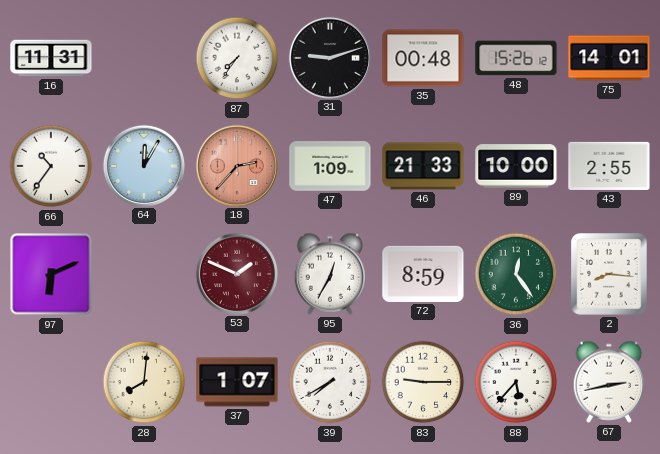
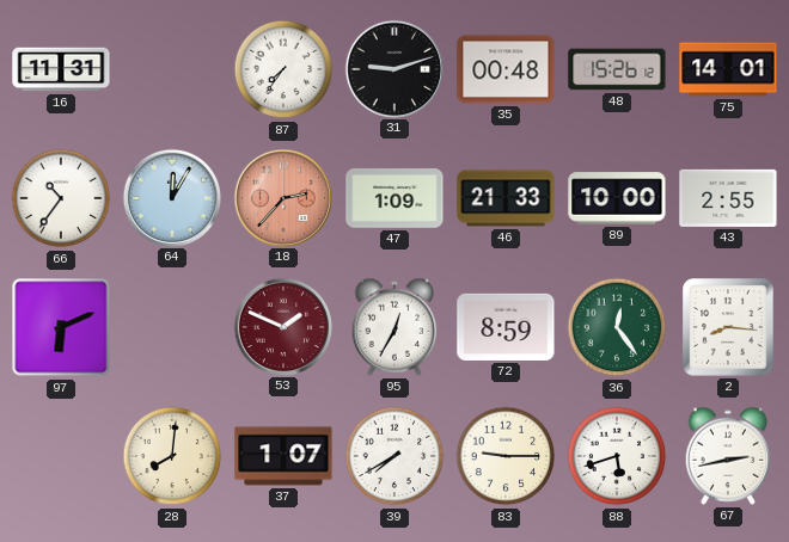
88: 5:37 -> 5:42
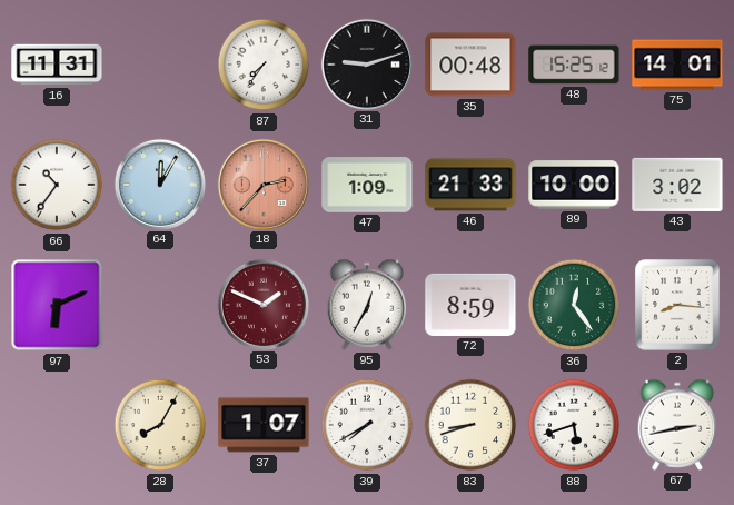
48: 15:26 -> 15:25
43: 2:55 -> 3:02
28: 8:01 -> 8:05
83: 9:15 -> 8:42
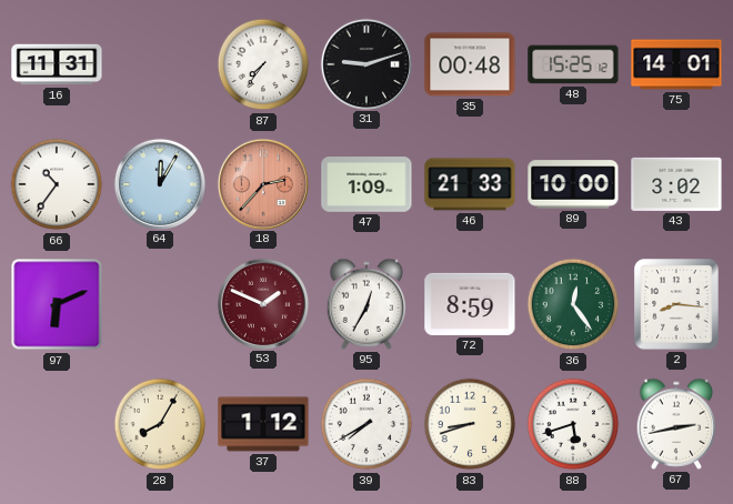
37: 1:07 -> 1:12
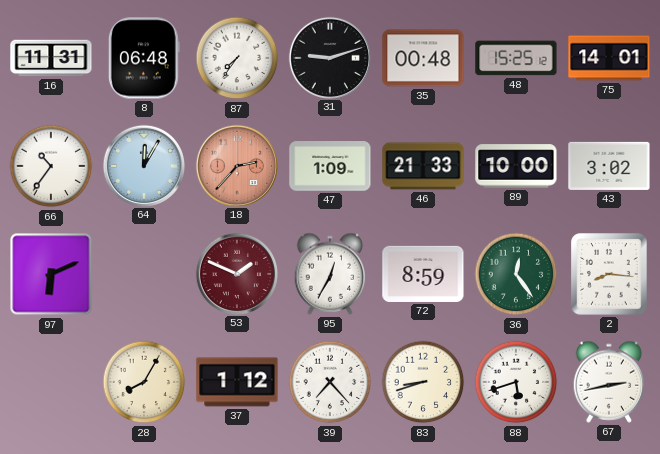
8: none -> 06:48
39: 7:40 -> 7:23
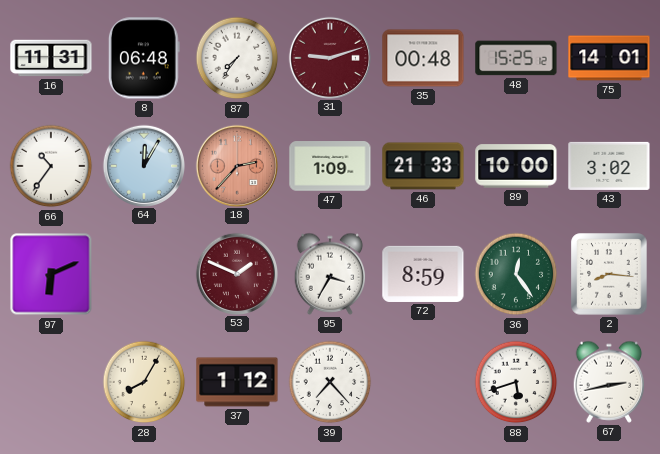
31 dial: black -> burgundy
95: 12:35 -> 3:35
83: 8:42 -> none
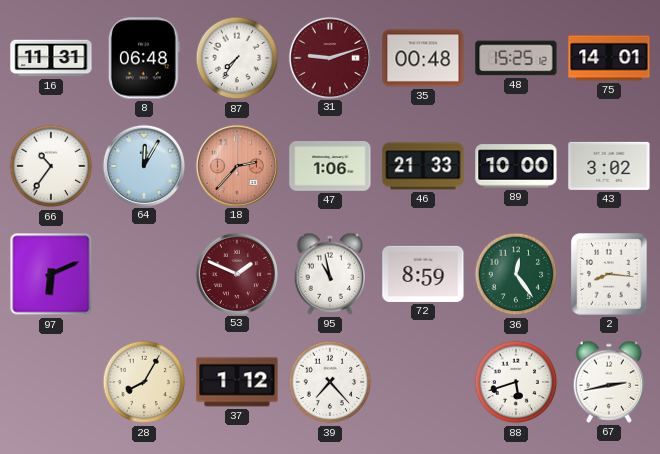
47: 1:09 -> 1:06
95: 3:35 -> 10:58
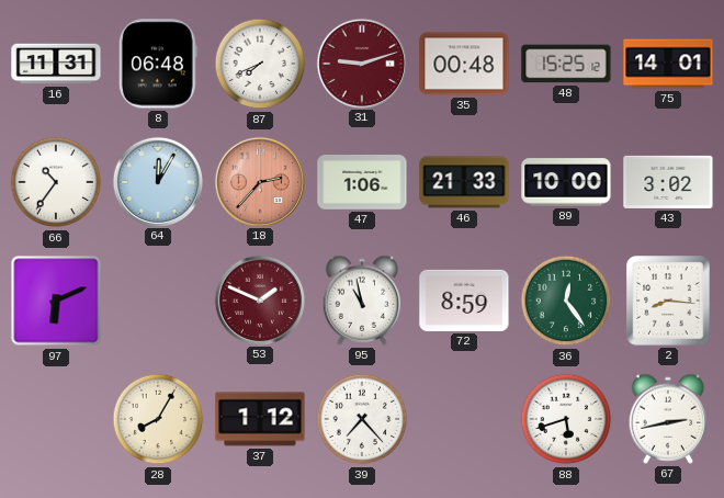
87: 7:36 -> 7:41
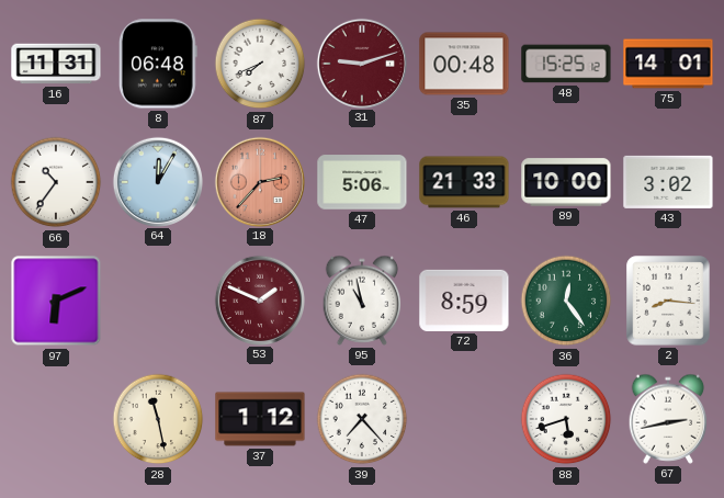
47: 1:06 -> 5:06
28: 8:05 -> 11:28
